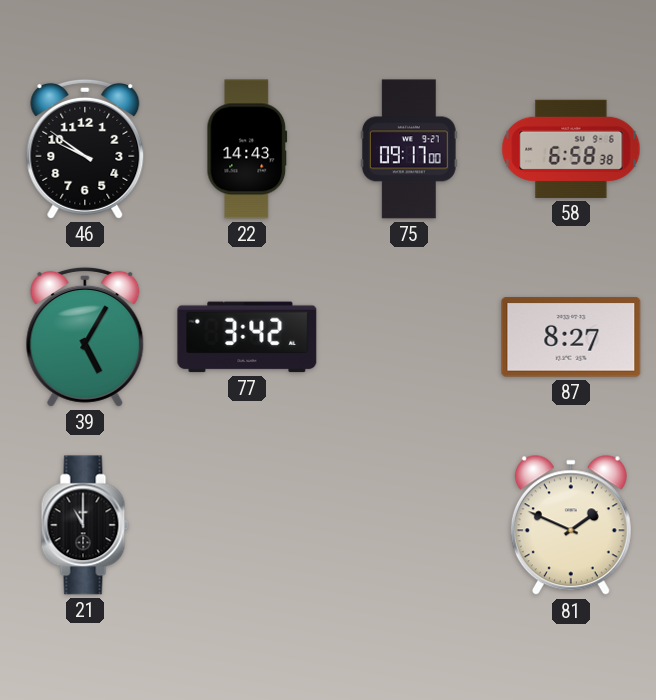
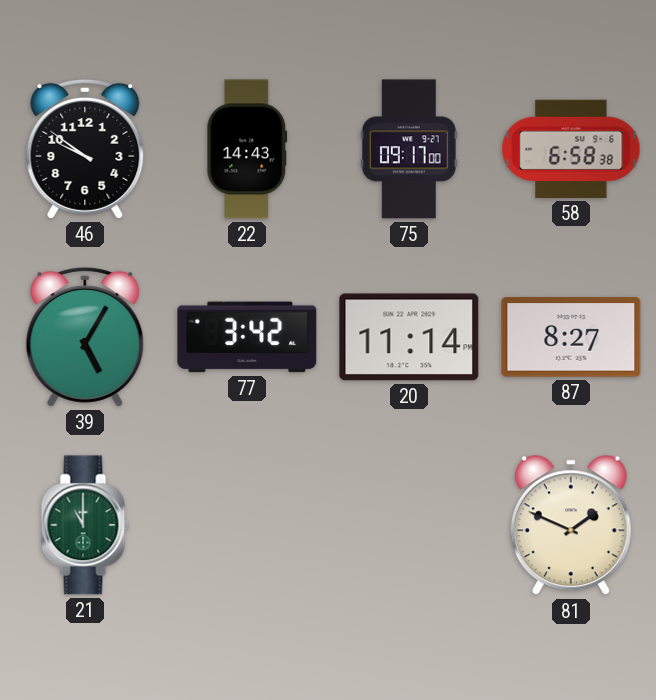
20: none -> 11:14
21 dial: black -> green
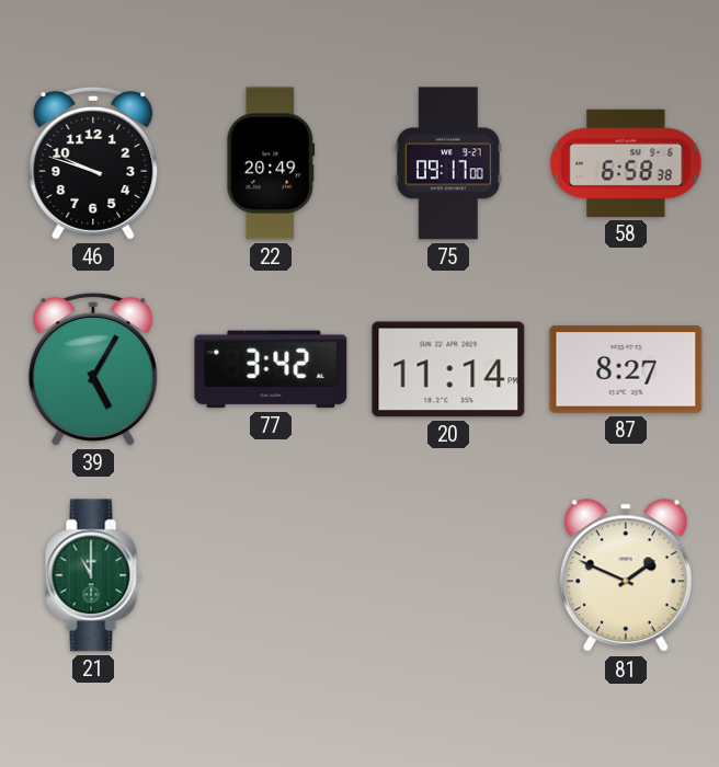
46: 9:51 -> 9:48
22: 14:43 -> 20:49
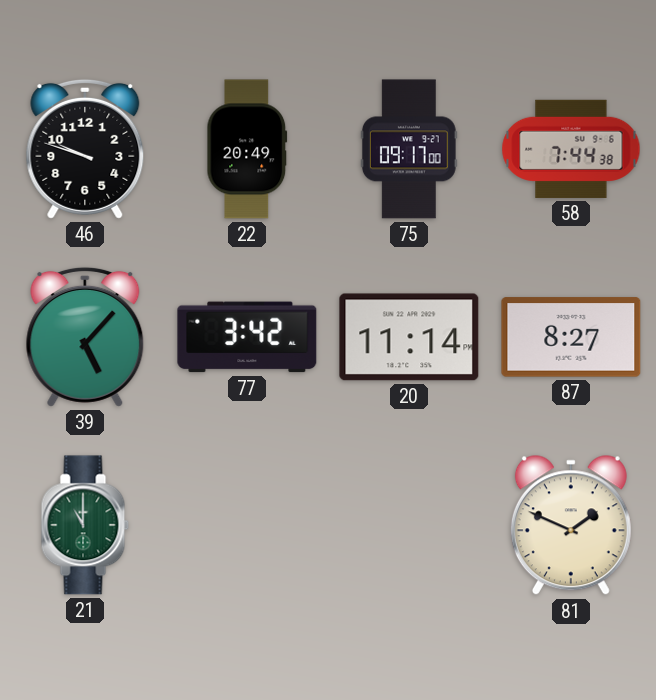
58: 6:58 -> 7:44
39: 5:05 -> 5:07
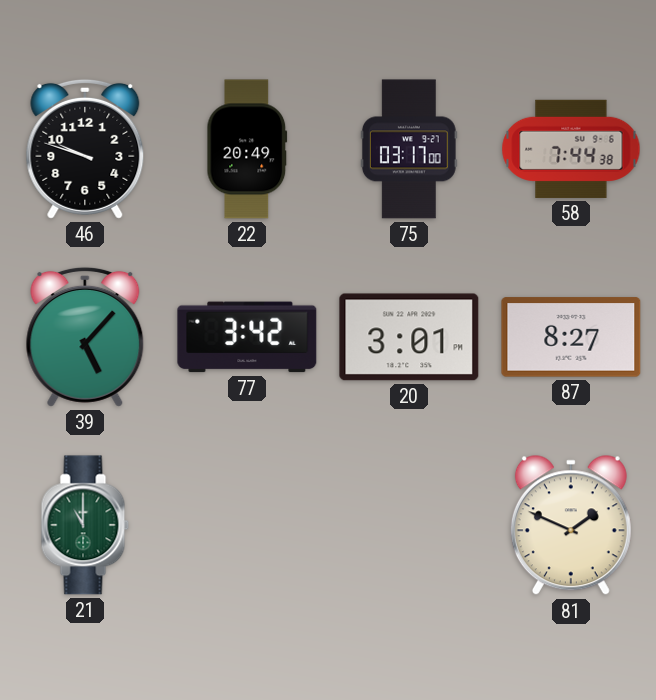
75: 09:17 -> 03:17
20: 11:14 -> 3:01
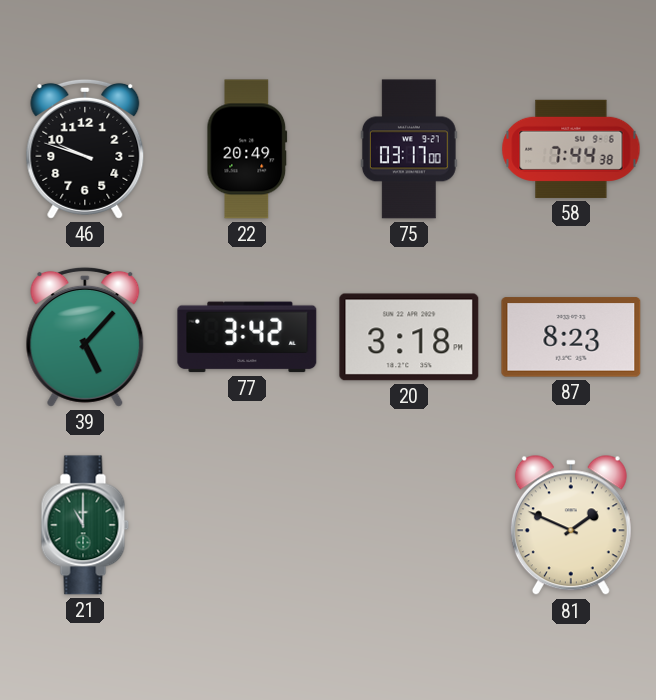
20: 3:01 -> 3:18
87: 8:27 -> 8:23
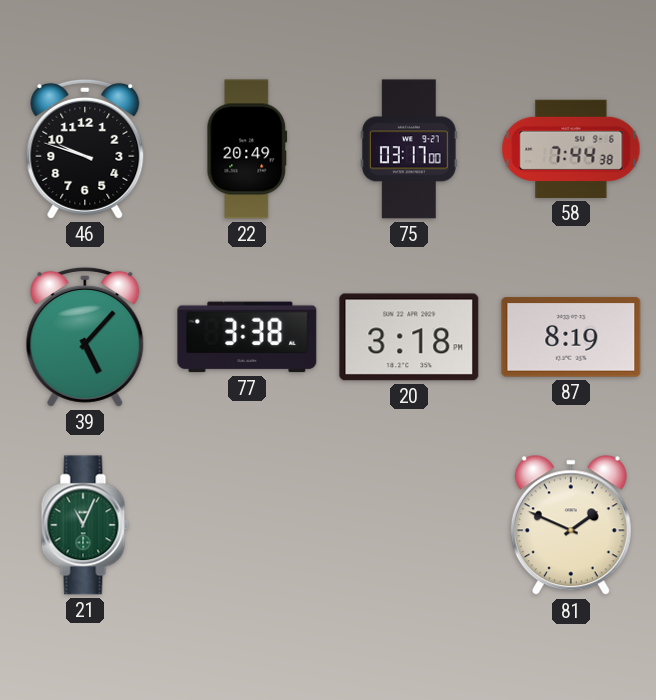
77: 3:42 -> 3:38
87: 8:23 -> 8:19
21: 11:00 -> 11:04
